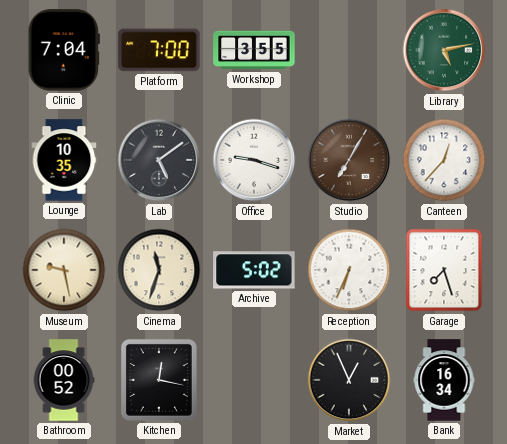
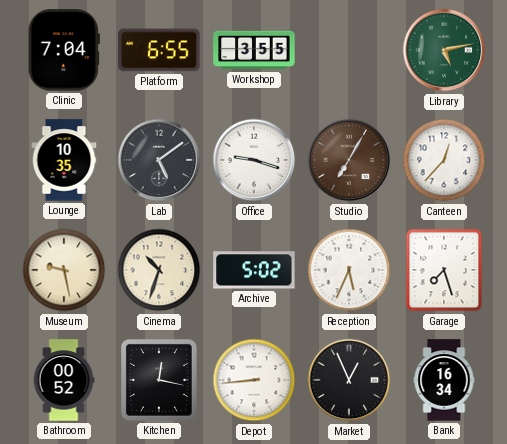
Platform: 7:00 -> 6:55
Cinema: 11:33 -> 10:33
Reception: 6:34 -> 5:34
Depot: none -> 8:44
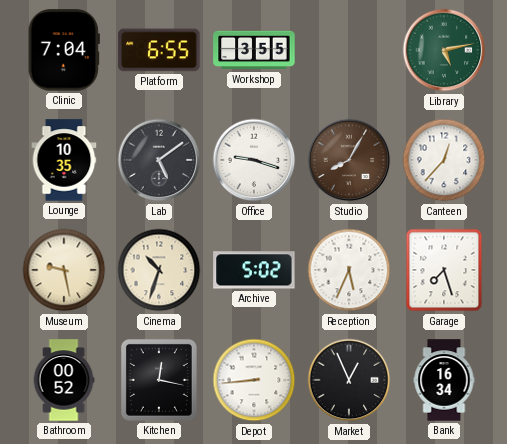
Studio: 7:05 -> 8:05
